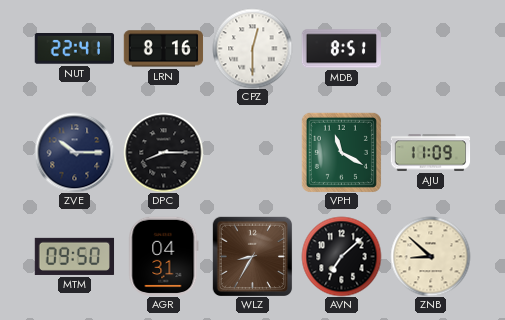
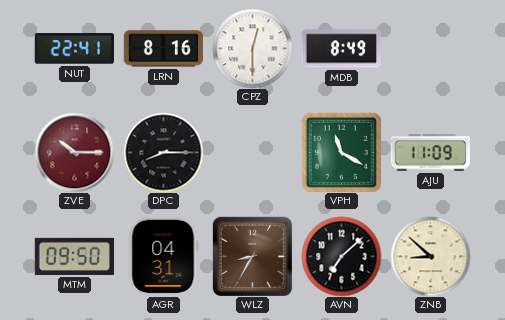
MDB: 8:51 -> 8:49
ZVE dial: navy -> burgundy
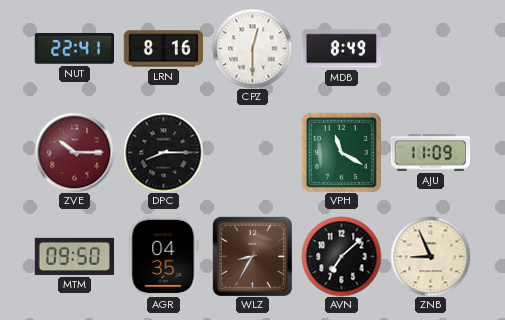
AGR: 04:31 -> 04:35
ZNB: 8:52 -> 8:56
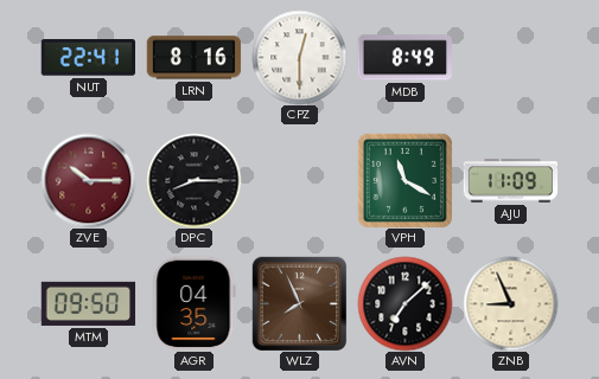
WLZ: 8:35 -> 7:56
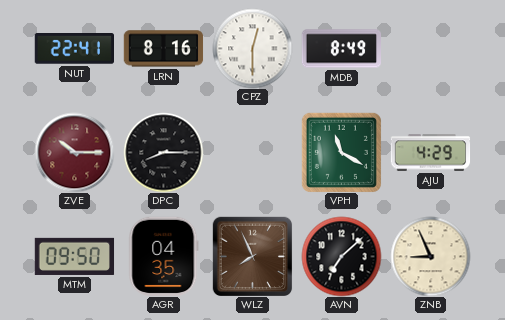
AJU: 11:09 -> 4:29
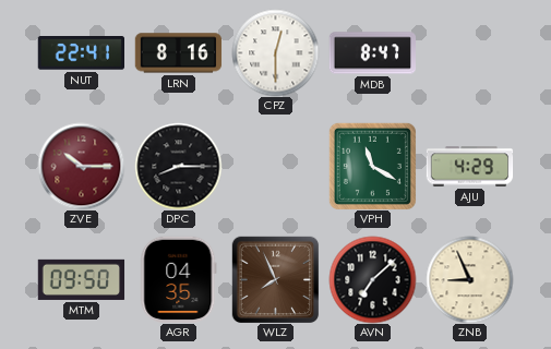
MDB: 8:49 -> 8:47
